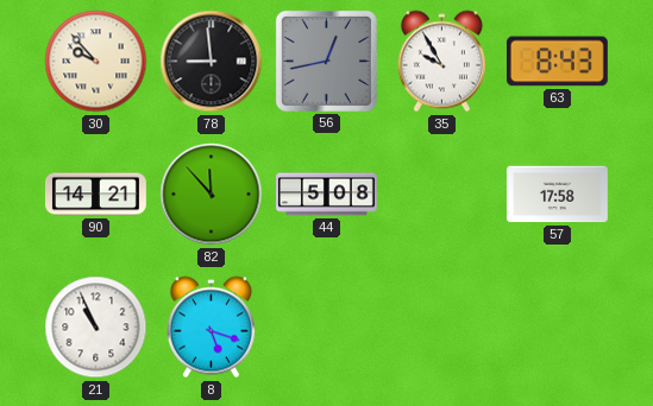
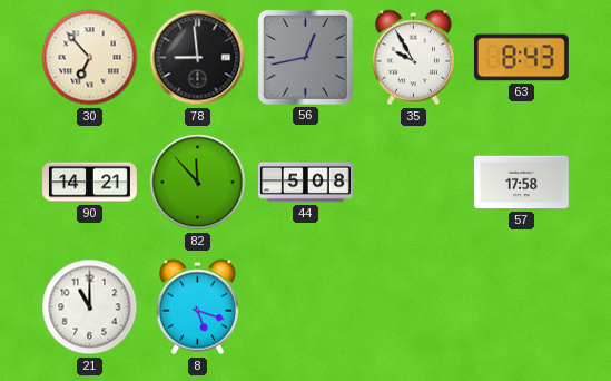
30: 9:53 -> 6:53
21: 10:56 -> 11:00
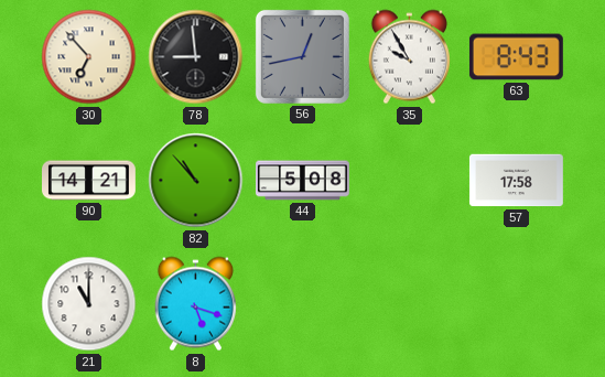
82: 11:53 -> 10:53
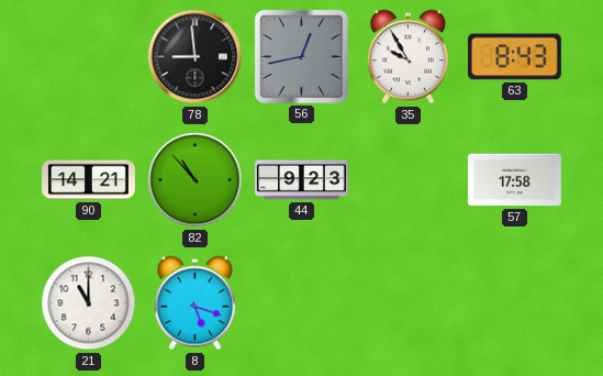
30: 6:53 -> none
44: 5:08 -> 9:23
